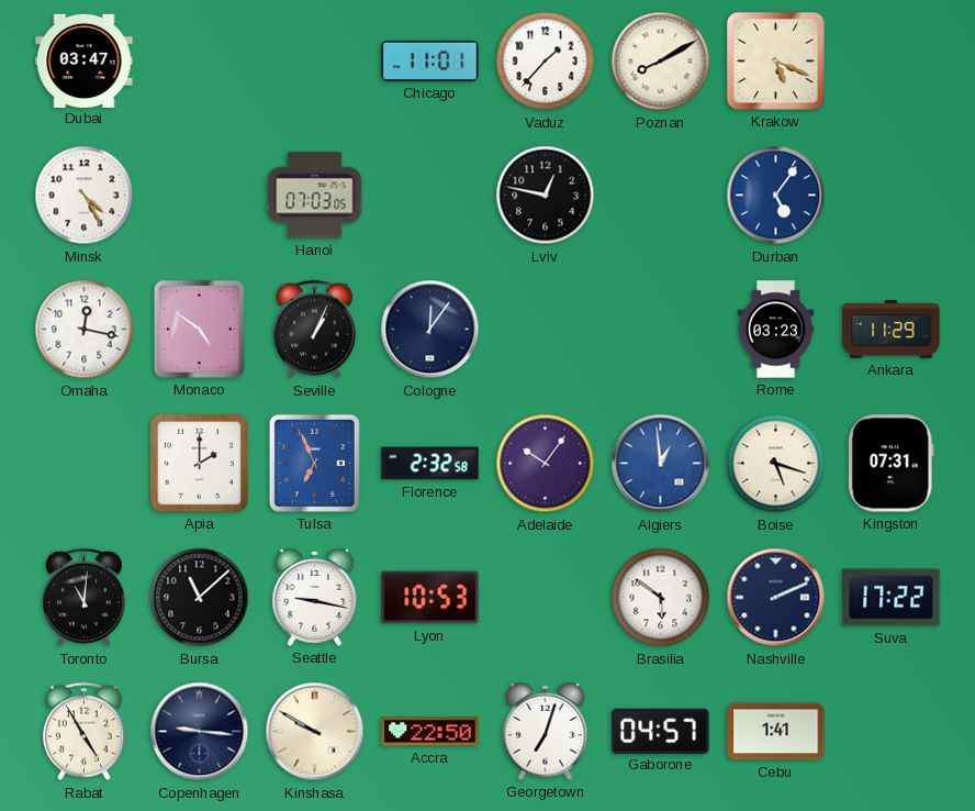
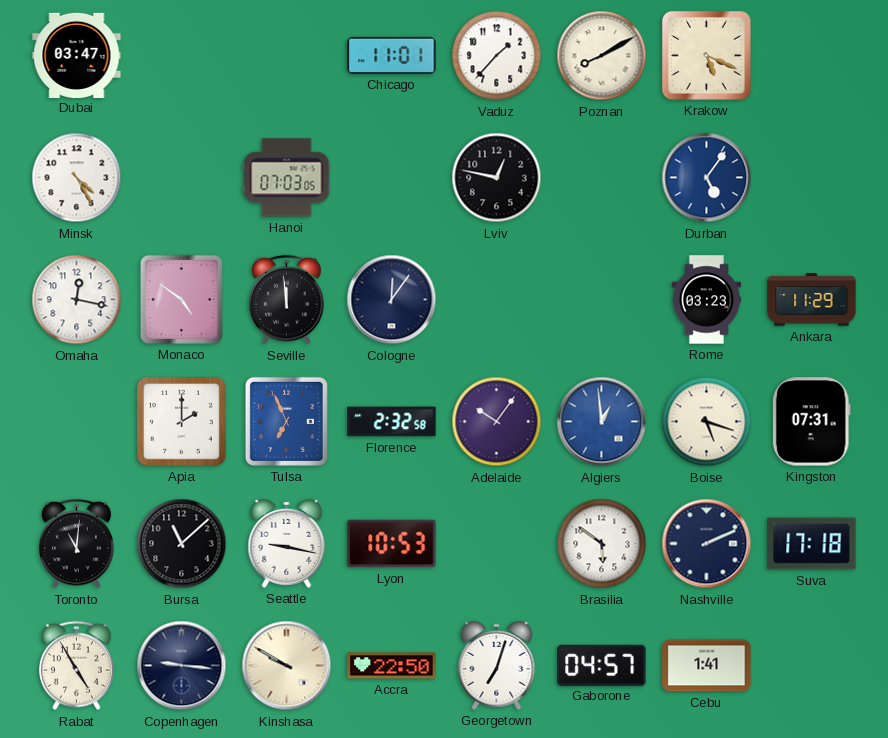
Seville: 1:04 -> 11:59
Suva: 17:22 -> 17:18
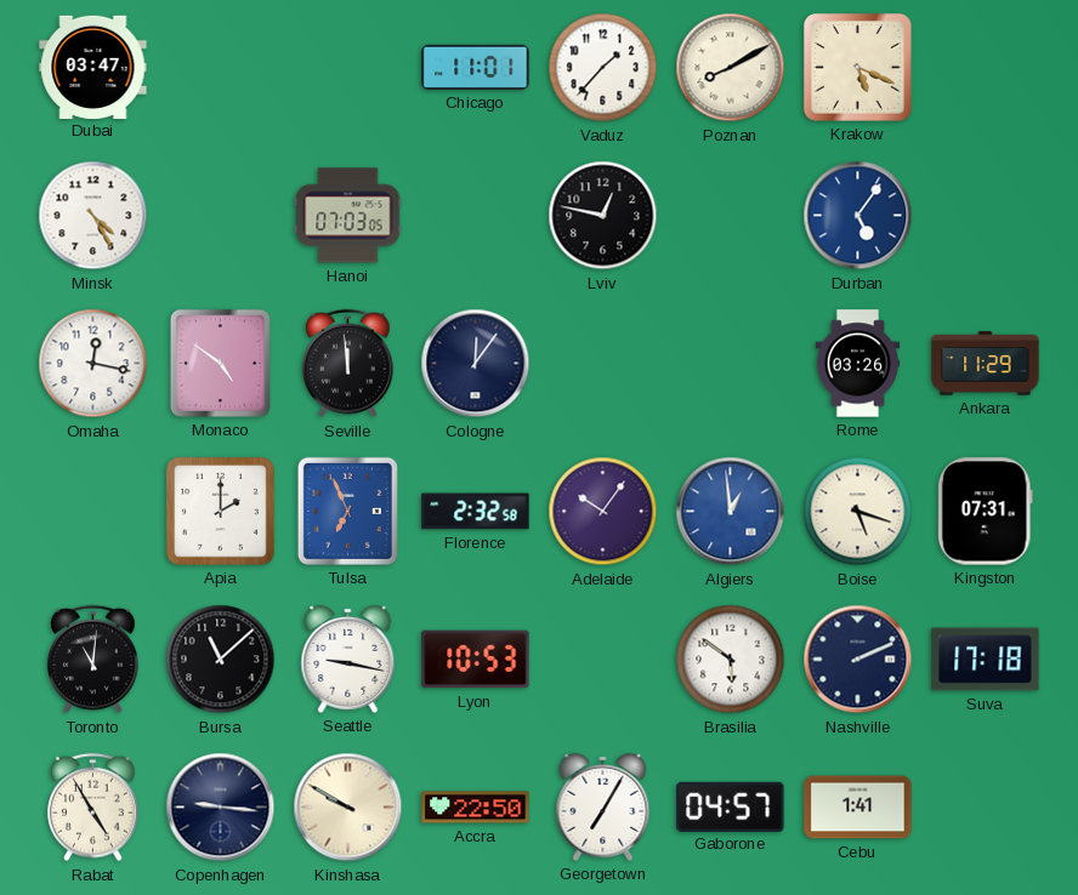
Rome: 03:23 -> 03:26
Georgetown: 7:03 -> 7:05
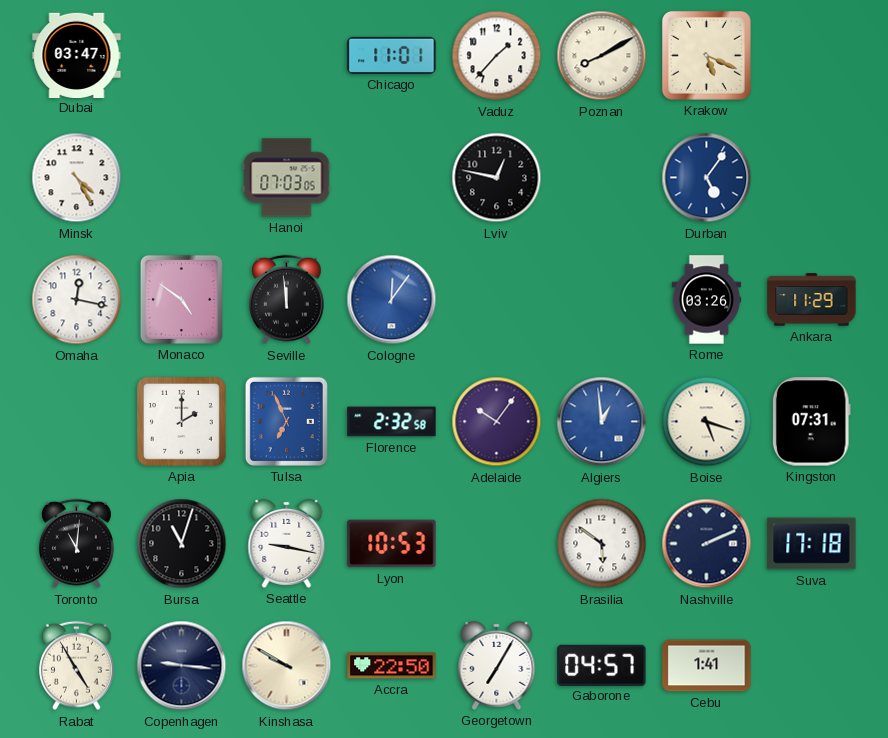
Cologne dial: navy -> blue
Bursa: 11:08 -> 11:03
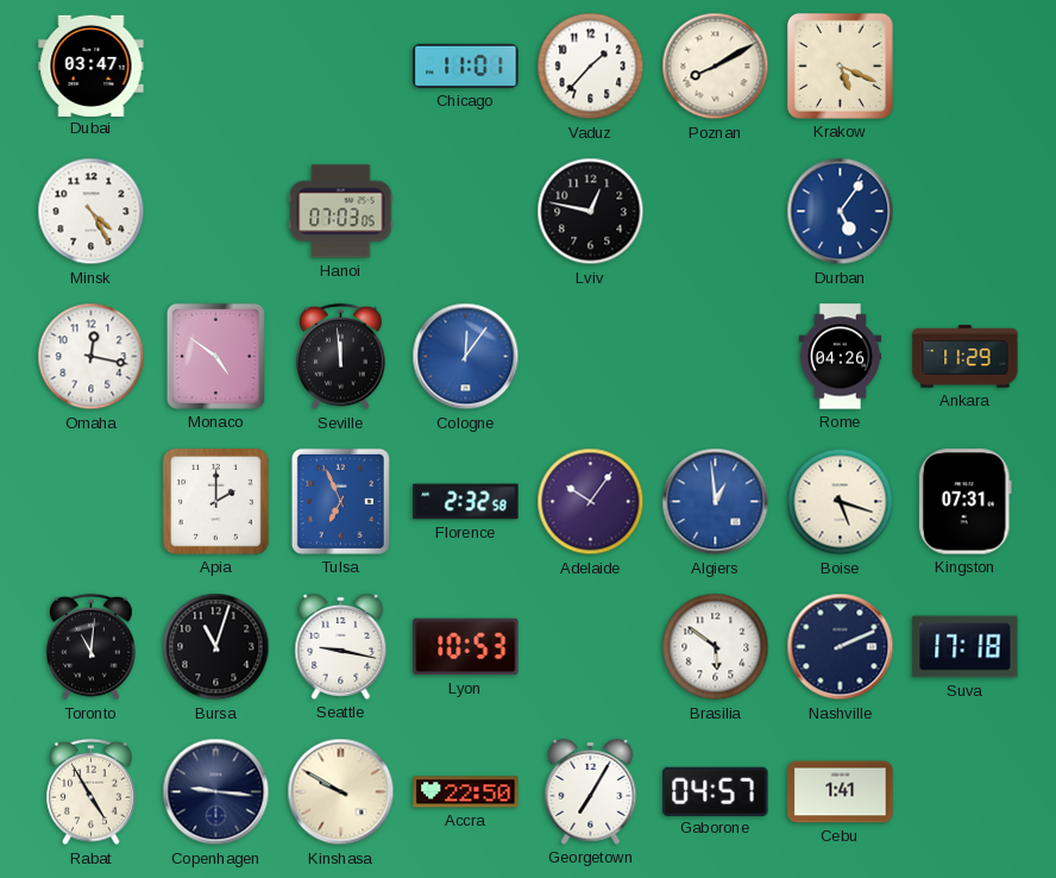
Rome: 03:26 -> 04:26
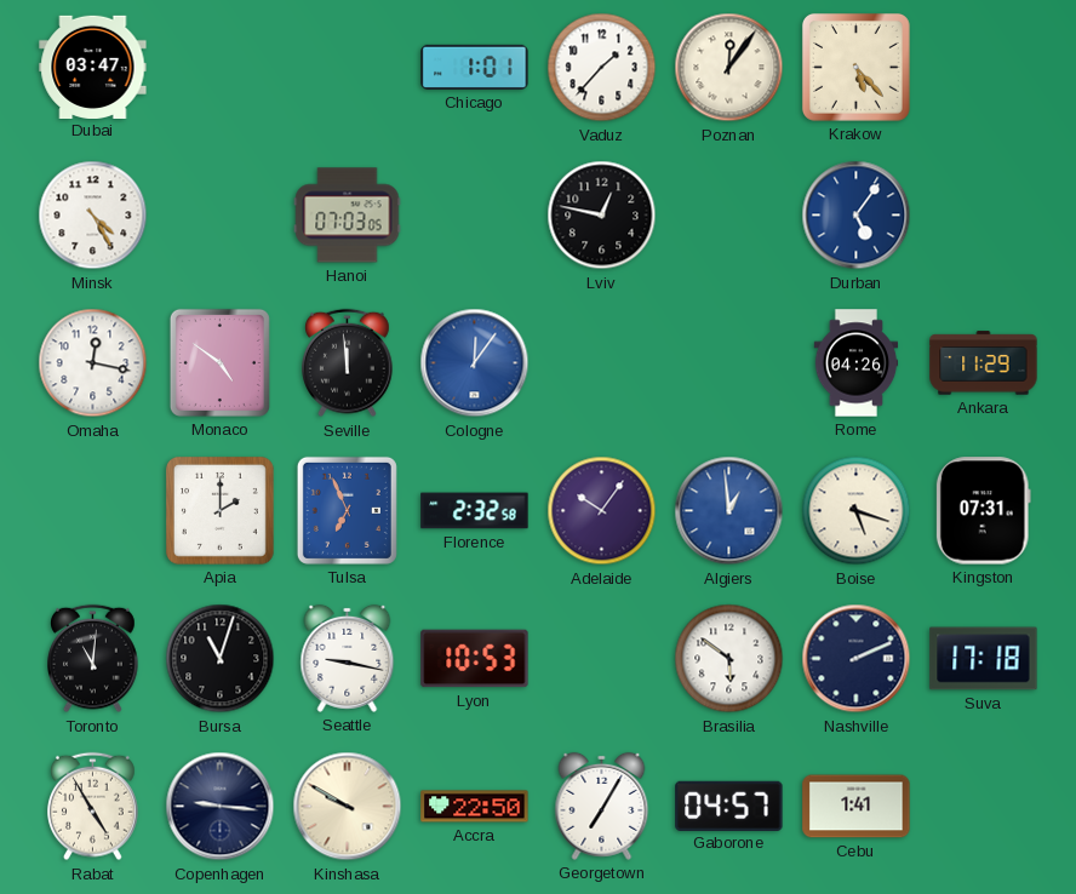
Chicago: 11:01 -> 1:01
Poznan: 8:10 -> 12:06
Krakow: 5:19 -> 5:23
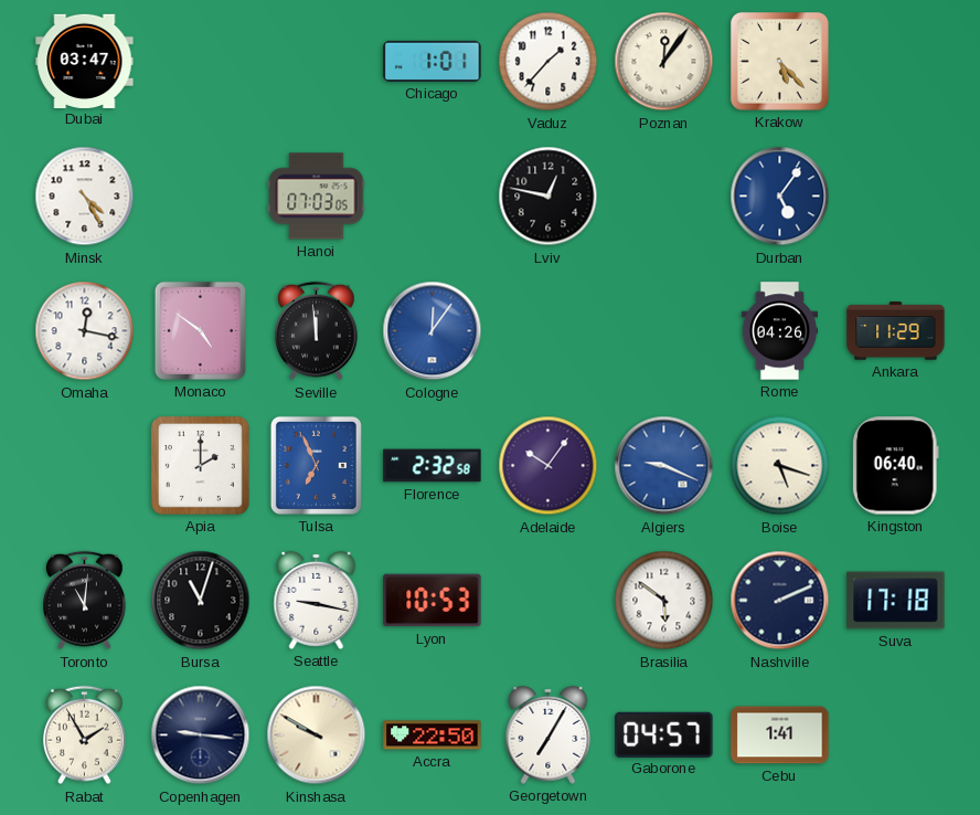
Algiers: 12:59 -> 9:19
Kingston: 07:31 -> 06:40
Rabat: 4:55 -> 1:55
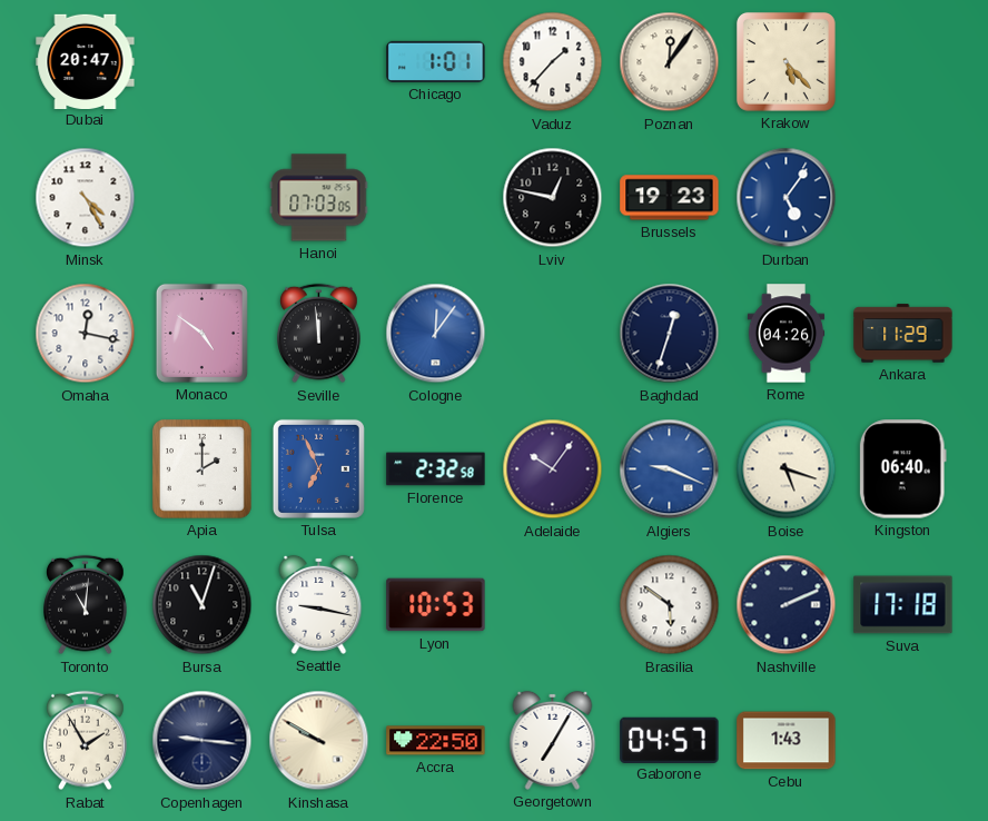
Dubai: 03:47 -> 20:47
Brussels: none -> 19:23
Baghdad: none -> 12:33
Cebu: 1:41 -> 1:43
